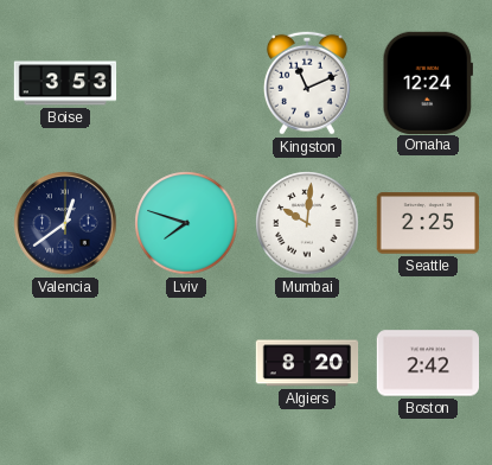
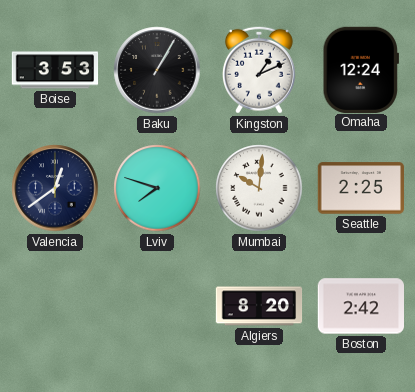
Baku: none -> 1:05
Kingston: 11:11 -> 1:11
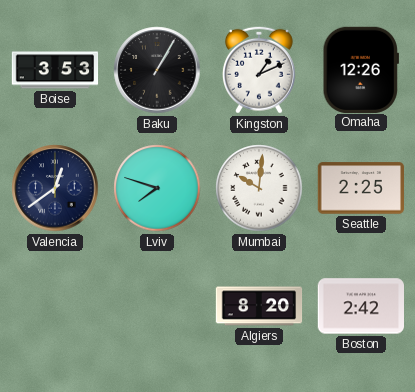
Omaha: 12:24 -> 12:26
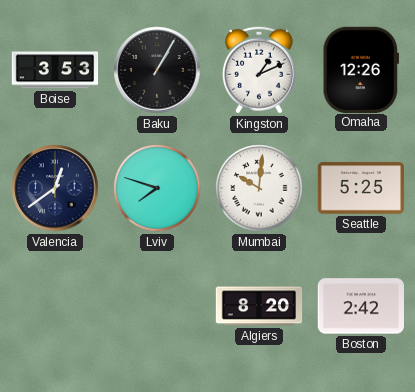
Seattle: 2:25 -> 5:25
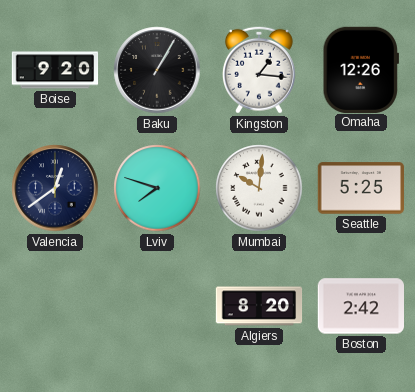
Boise: 3:53 -> 9:20
Kingston: 1:11 -> 1:16
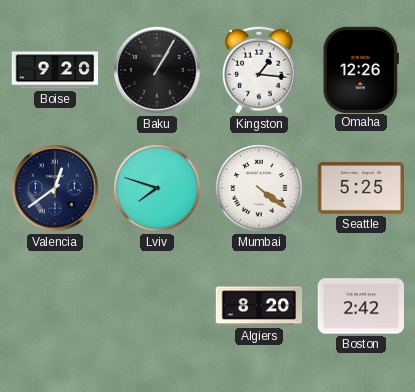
Mumbai: 10:01 -> 4:21
